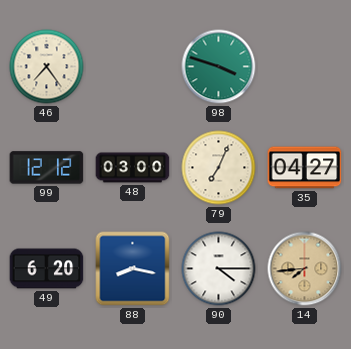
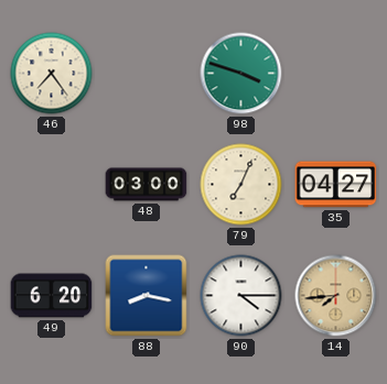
99: 12:12 -> none
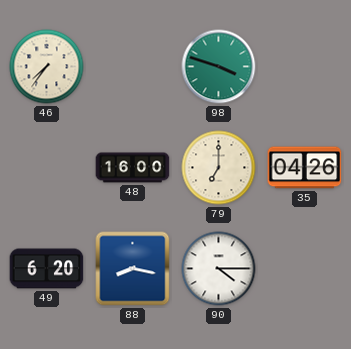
46: 7:24 -> 7:36
48: 03:00 -> 16:00
79: 7:04 -> 7:00
35: 04:27 -> 04:26
14: 7:44 -> none
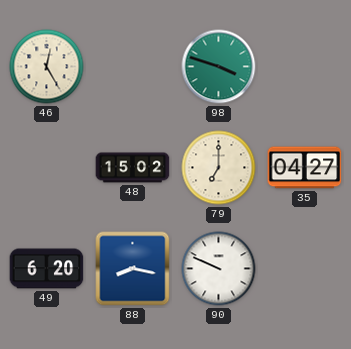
46: 7:36 -> 12:25
48: 16:00 -> 15:02
35: 04:26 -> 04:27
90: 4:15 -> 9:49
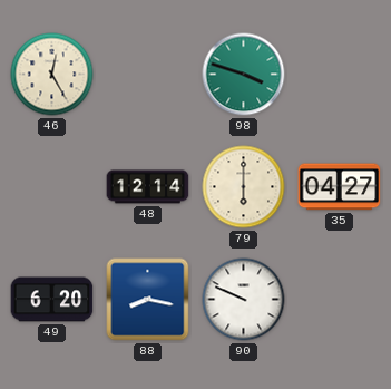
48: 15:02 -> 12:14
79: 7:00 -> 6:00
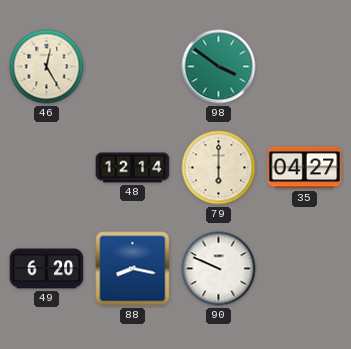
98: 3:48 -> 3:51
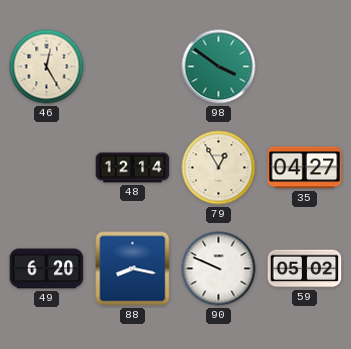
79: 6:00 -> 12:55
59: none -> 05:02
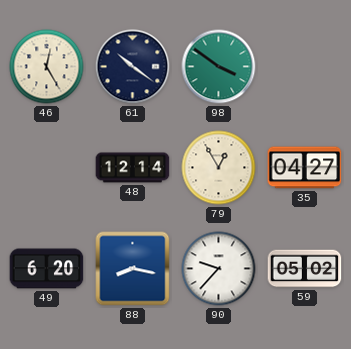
61: none -> 10:21
90: 9:49 -> 9:37
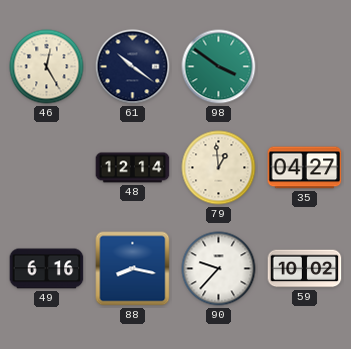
79: 12:55 -> 12:59
49: 6:20 -> 6:16
59: 05:02 -> 10:02
